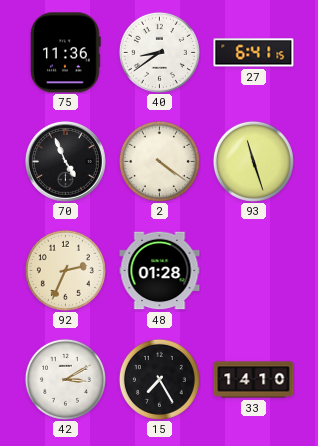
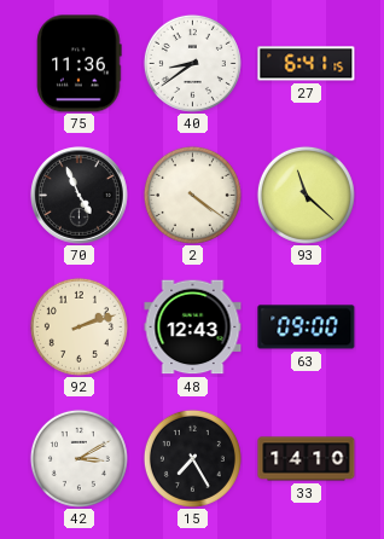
93: 11:27 -> 11:22
92: 2:34 -> 2:12
48: 01:28 -> 12:43
63: none -> 09:00
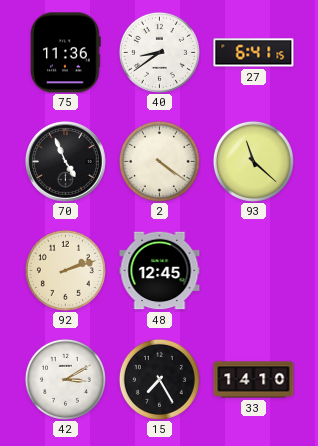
48: 12:43 -> 12:45
63: 09:00 -> none
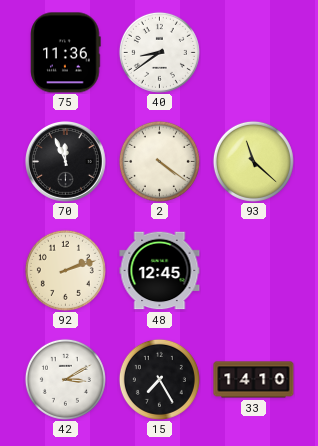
27: 6:41 -> none
70: 4:56 -> 11:56
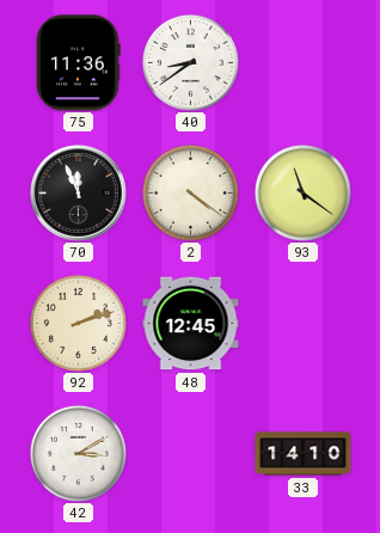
93: 11:22 -> 11:21
15: 7:25 -> none
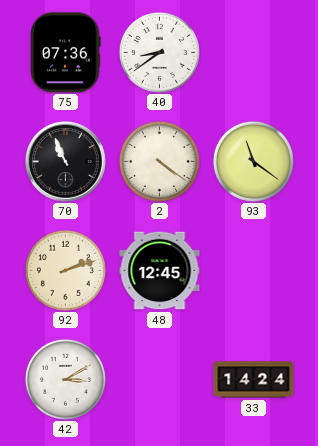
75: 11:36 -> 07:36
70: 11:56 -> 10:56
33: 14:10 -> 14:24
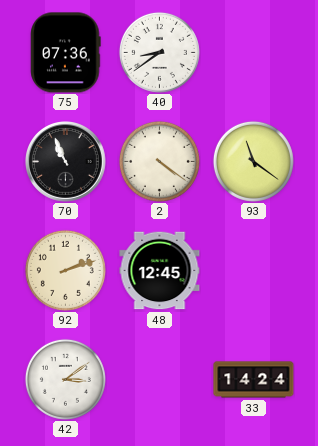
42: 3:10 -> 3:09
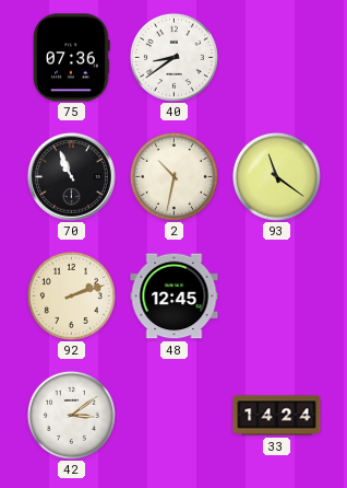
2: 4:21 -> 10:32
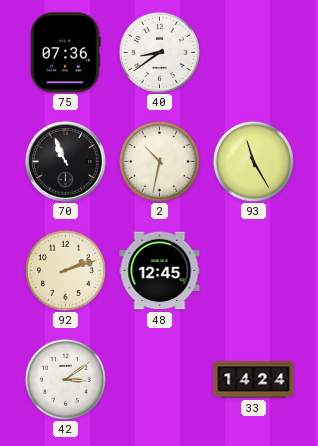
93: 11:21 -> 11:25
